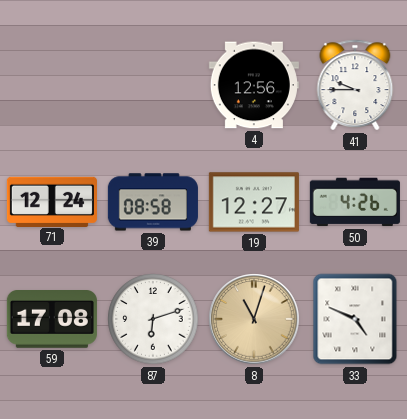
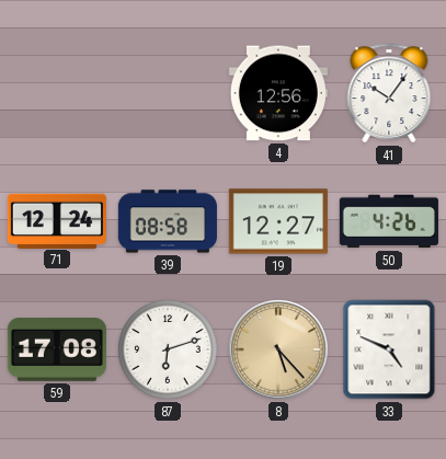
41: 9:45 -> 10:06
8: 11:03 -> 5:23
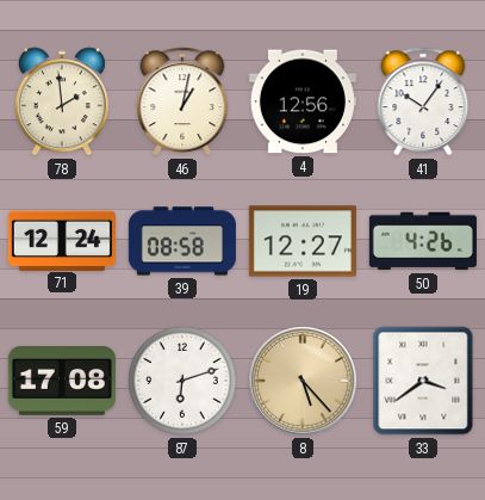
78: none -> 1:59
46: none -> 1:02
33: 4:49 -> 3:39
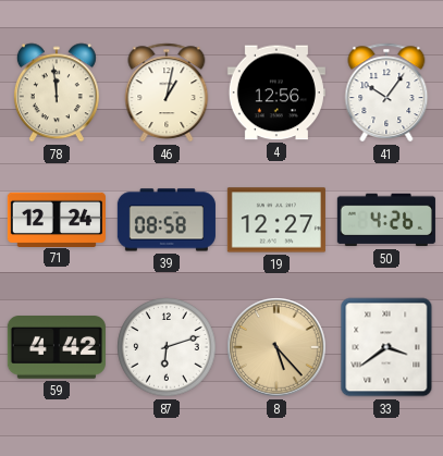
78: 1:59 -> 11:59
59: 17:08 -> 4:42
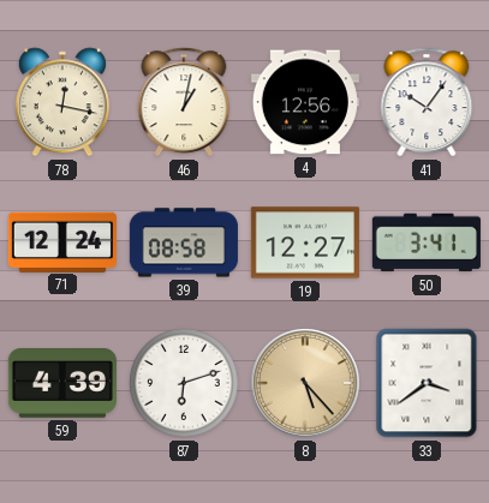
78: 11:59 -> 12:17
50: 4:26 -> 3:41
59: 4:42 -> 4:39
